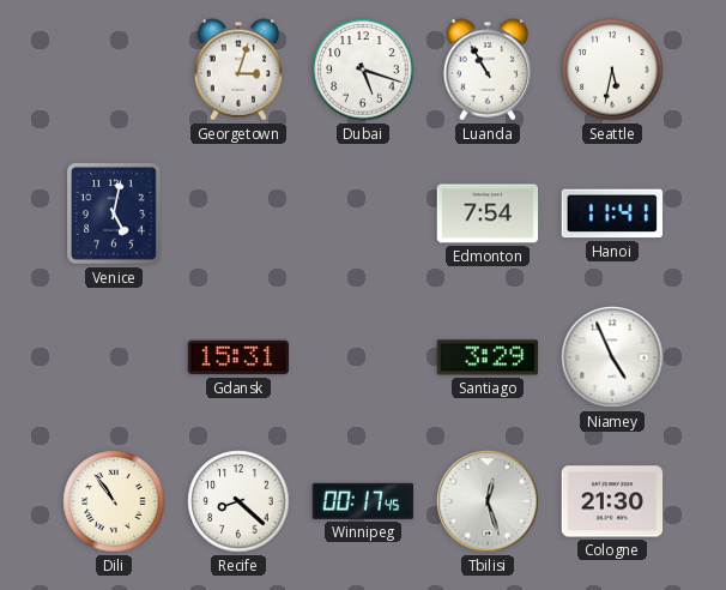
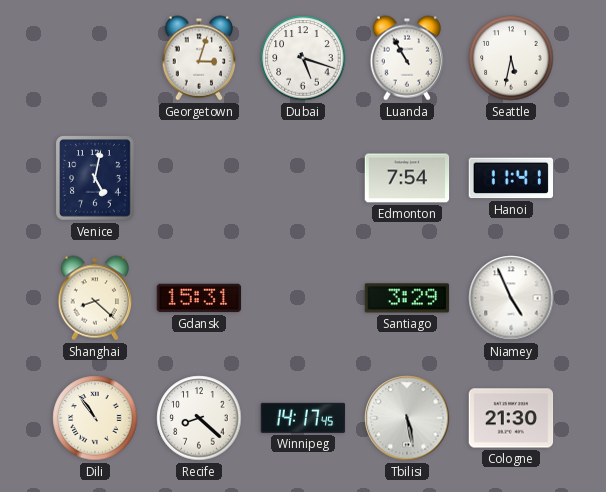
Shanghai: none -> 8:22
Winnipeg: 00:17 -> 14:17
Tbilisi: 12:27 -> 5:28
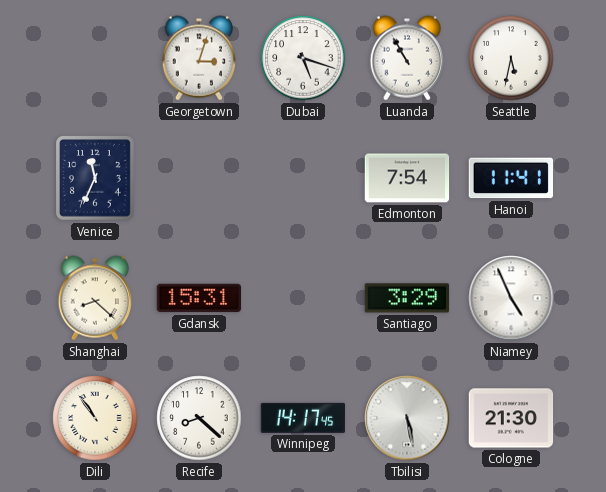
Venice: 5:02 -> 11:34
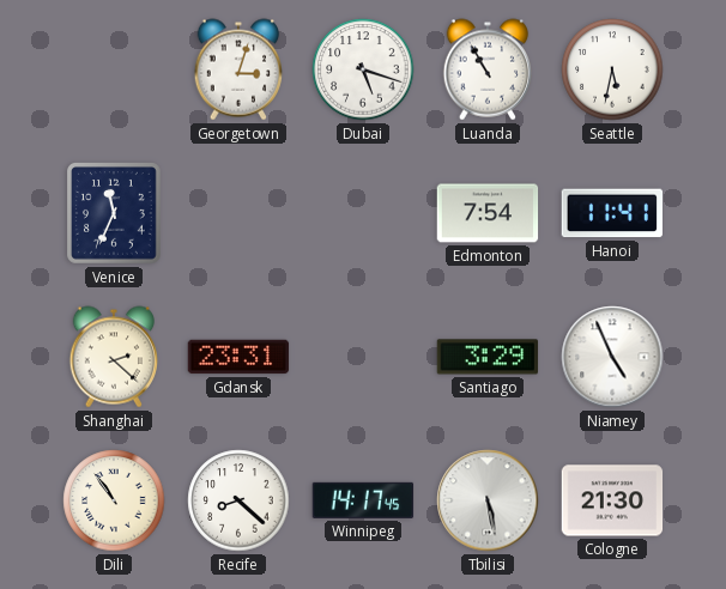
Shanghai: 8:22 -> 2:22
Gdansk: 15:31 -> 23:31
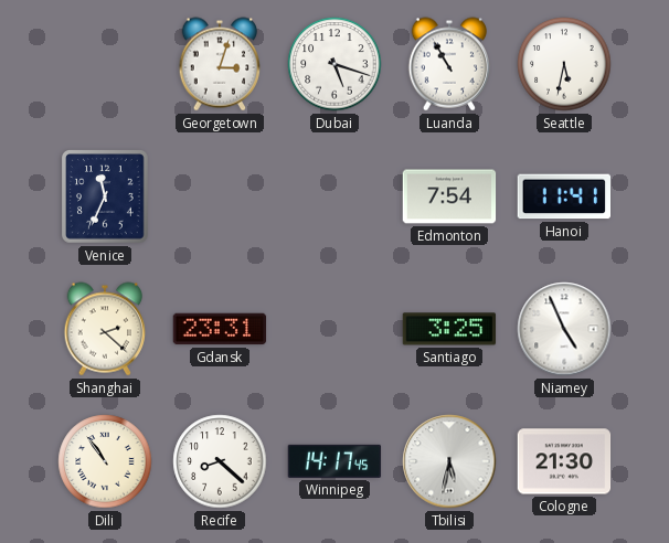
Santiago: 3:29 -> 3:25
Tbilisi: 5:28 -> 5:32
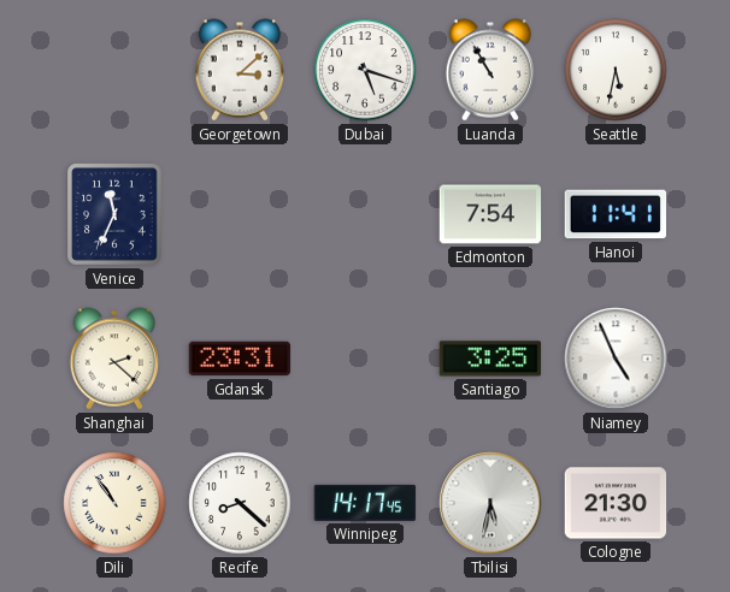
Georgetown: 3:03 -> 3:08
